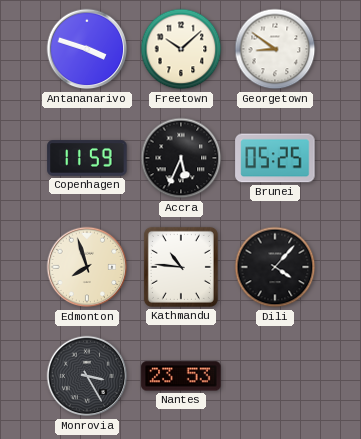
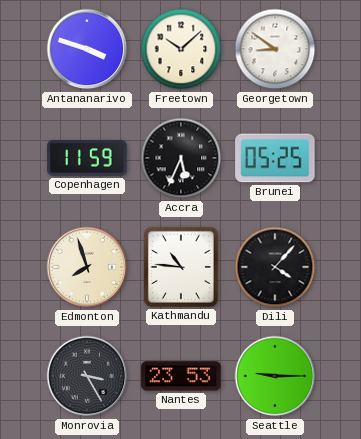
Seattle: none -> 9:15
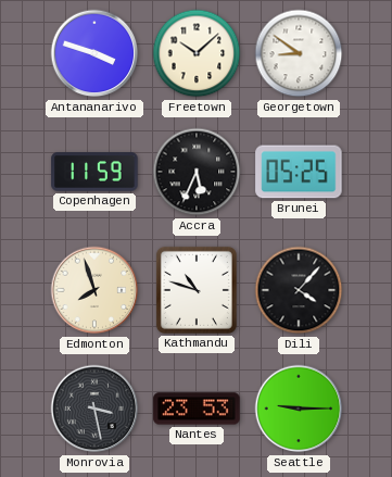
Kathmandu: 10:46 -> 10:48
Monrovia: 3:25 -> 3:28
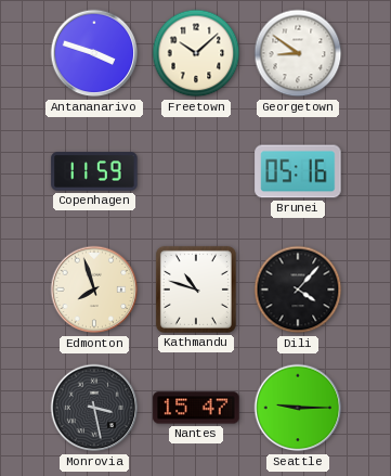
Accra: 5:34 -> none
Brunei: 05:25 -> 05:16
Nantes: 23:53 -> 15:47
